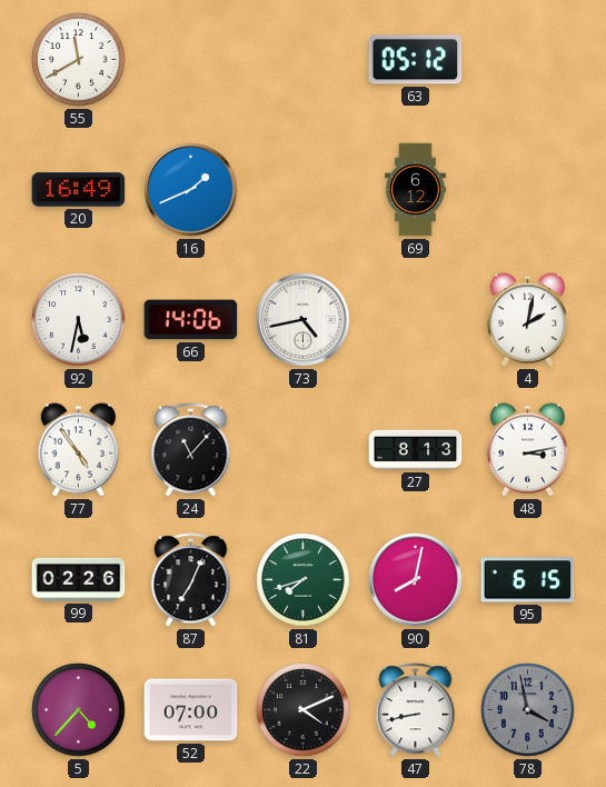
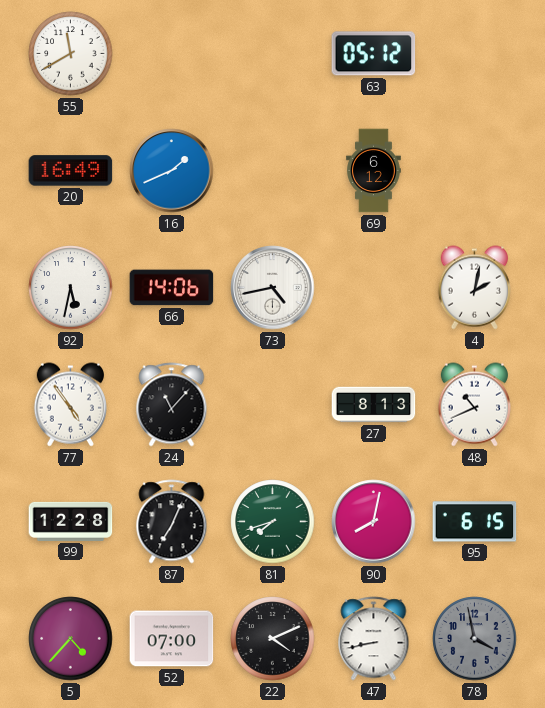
48: 3:13 -> 10:41
99: 02:26 -> 12:28
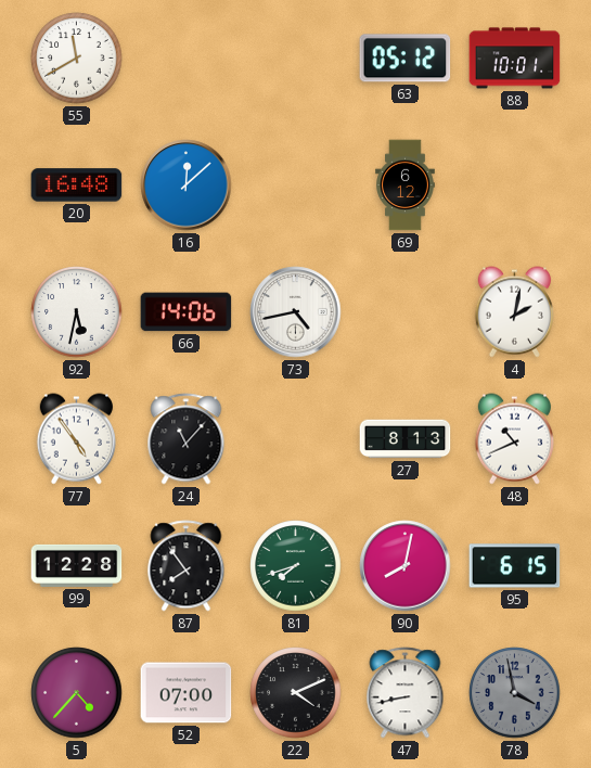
88: none -> 10:01
20: 16:49 -> 16:48
16: 1:41 -> 12:08
87: 7:04 -> 7:54
